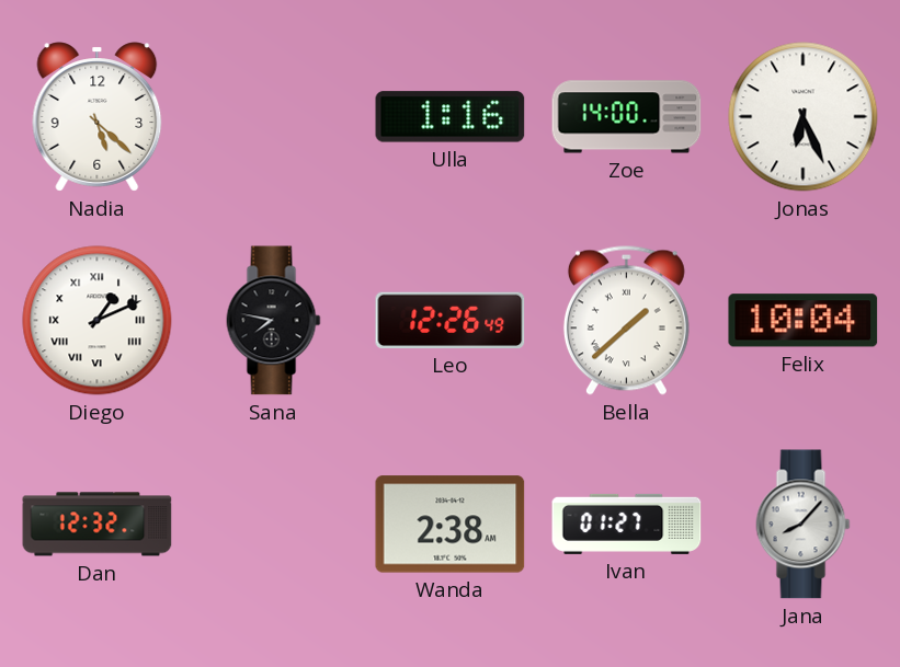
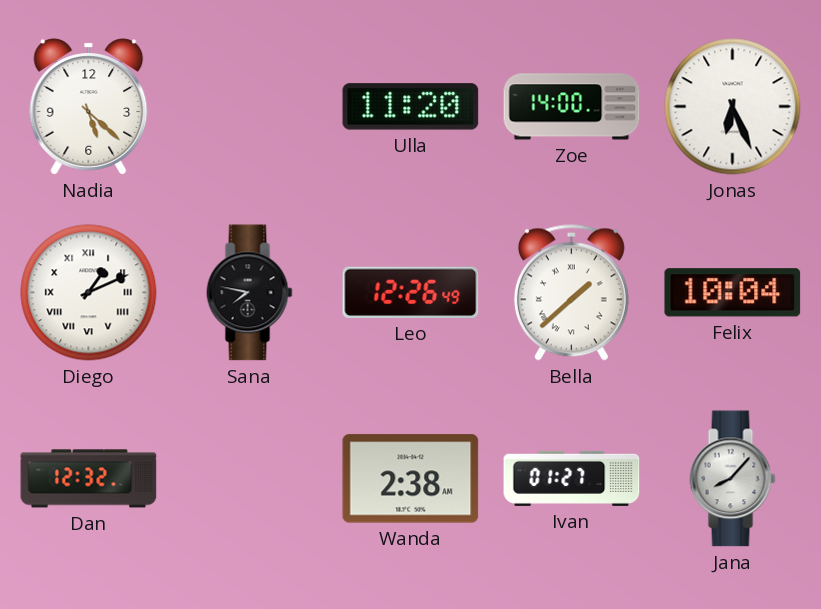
Ulla: 1:16 -> 11:20
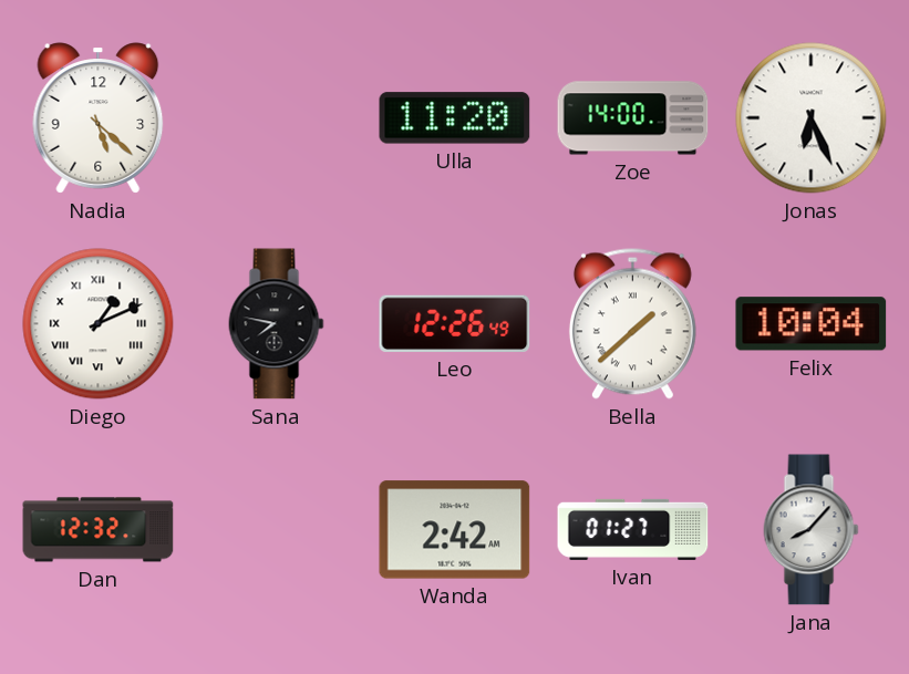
Wanda: 2:38 -> 2:42
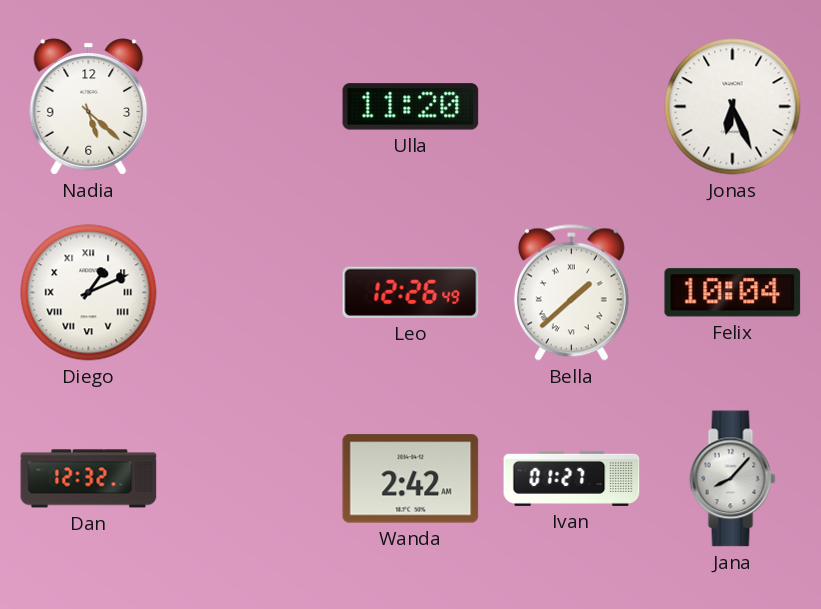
Zoe: 14:00 -> none
Sana: 7:47 -> none
